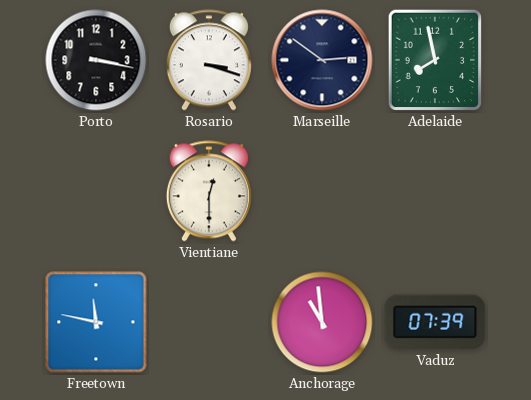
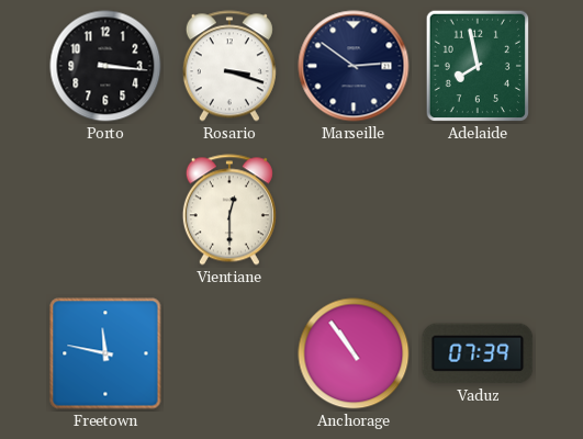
Porto: 3:17 -> 3:16
Anchorage: 10:59 -> 10:54
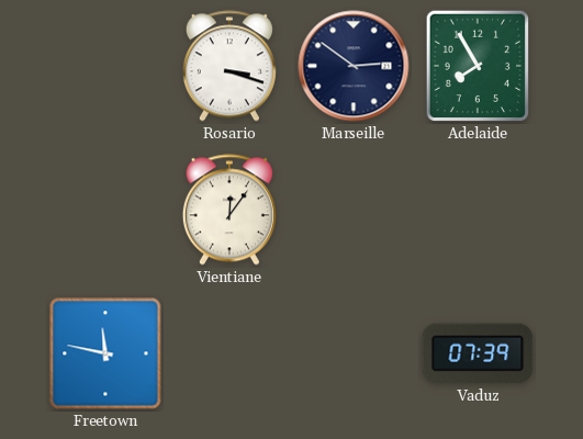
Porto: 3:16 -> none
Adelaide: 7:58 -> 7:55
Vientiane: 12:30 -> 12:06
Anchorage: 10:54 -> none
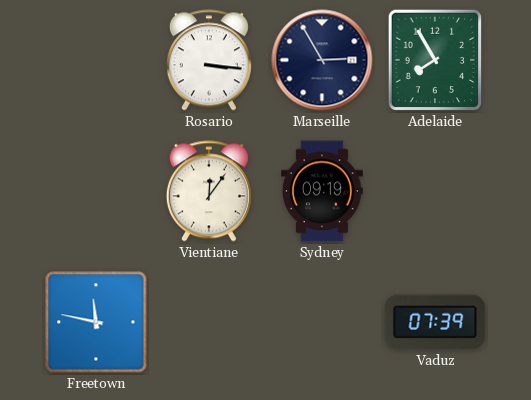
Rosario: 3:18 -> 3:16
Marseille: 2:51 -> 2:55
Sydney: none -> 09:19
